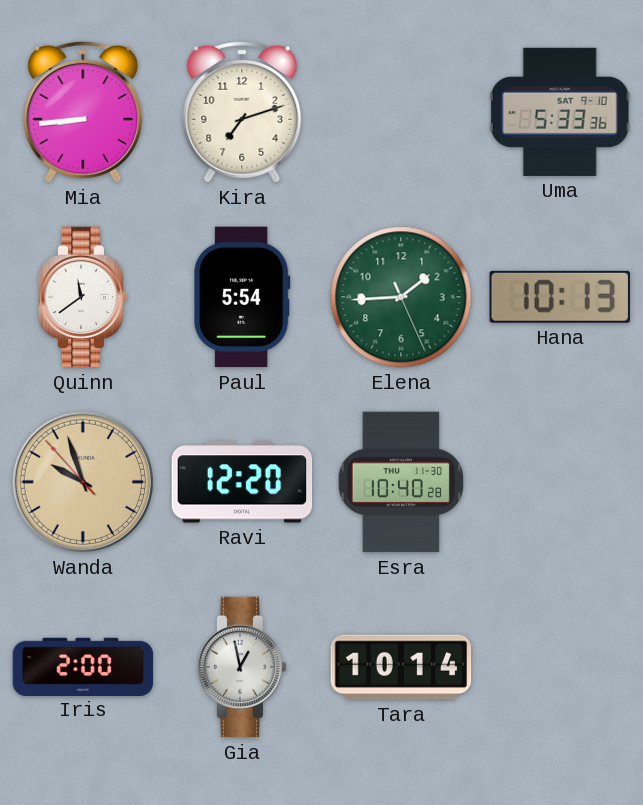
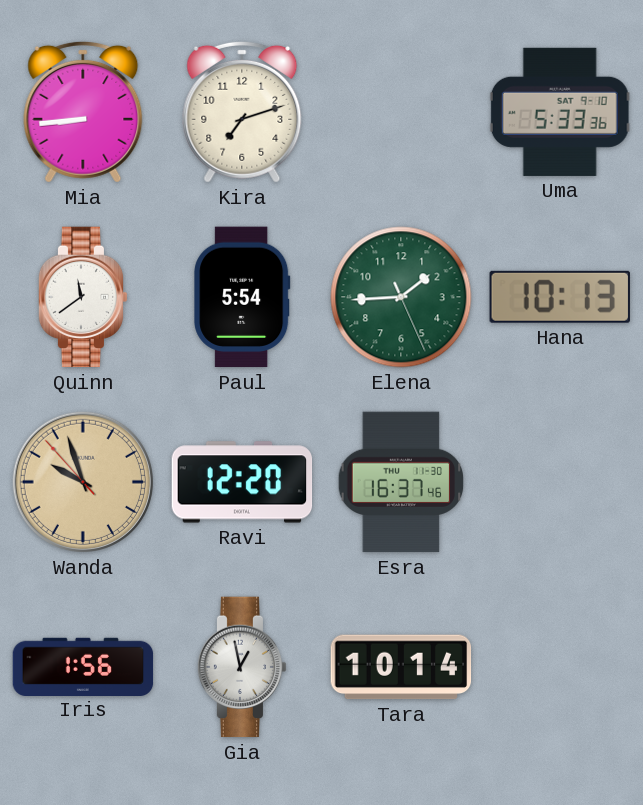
Esra: 10:40 -> 16:37
Iris: 2:00 -> 1:56
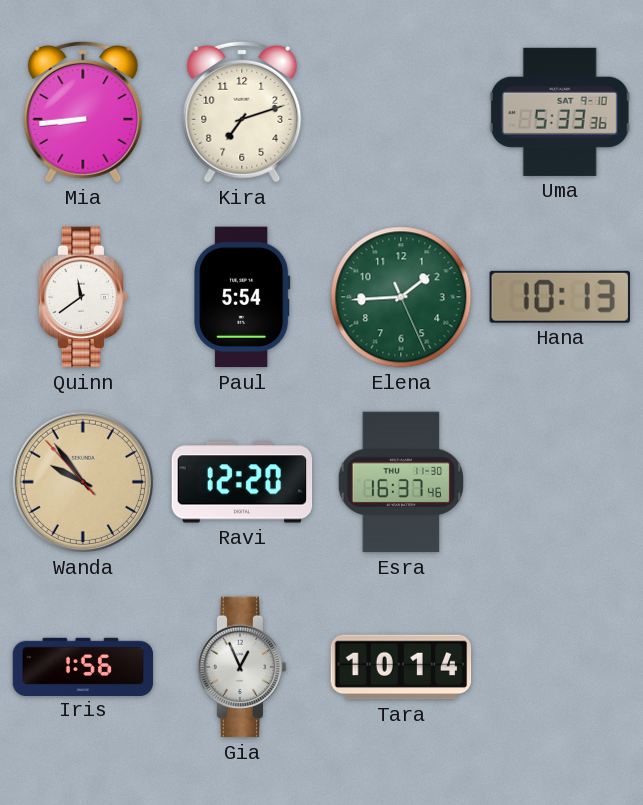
Wanda: 9:56 -> 9:53
Gia: 12:58 -> 12:56
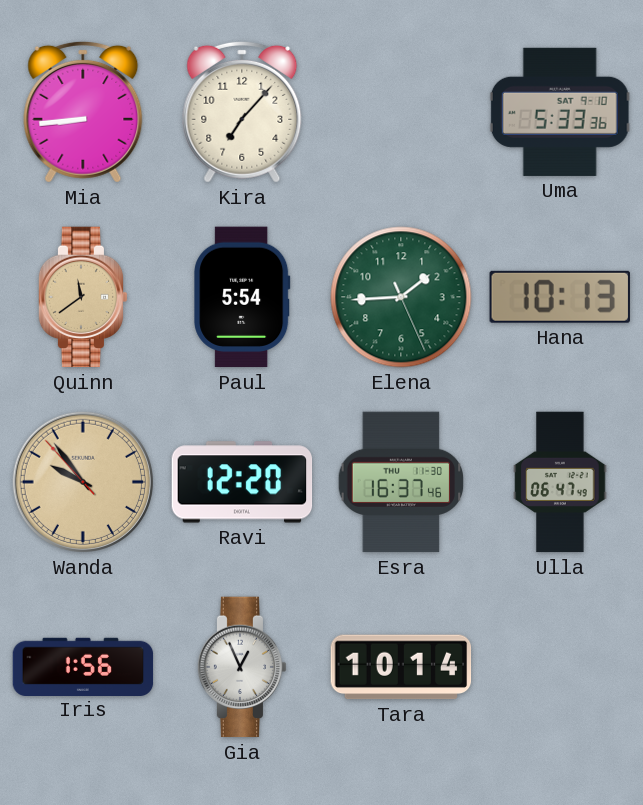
Kira: 7:12 -> 7:07
Quinn dial: white -> champagne
Ulla: none -> 06:47
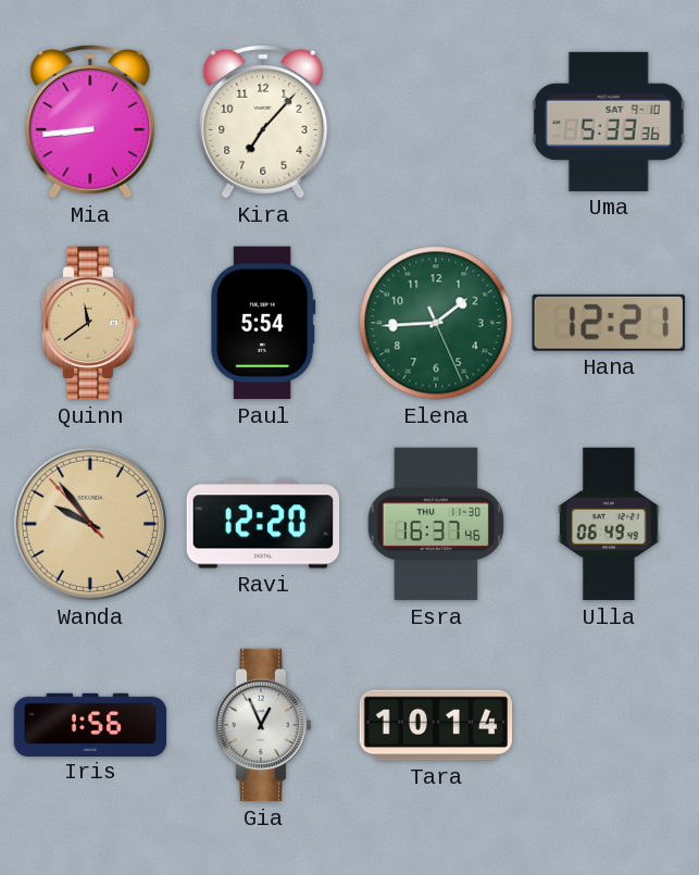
Hana: 10:13 -> 12:21
Ulla: 06:47 -> 06:49
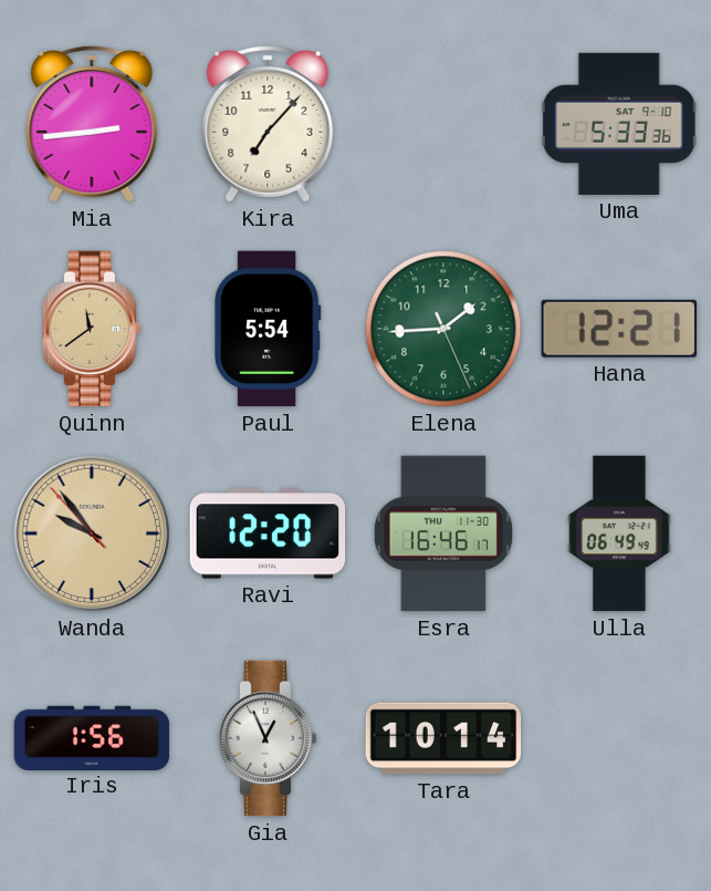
Mia: 8:44 -> 2:44
Esra: 16:37 -> 16:46
